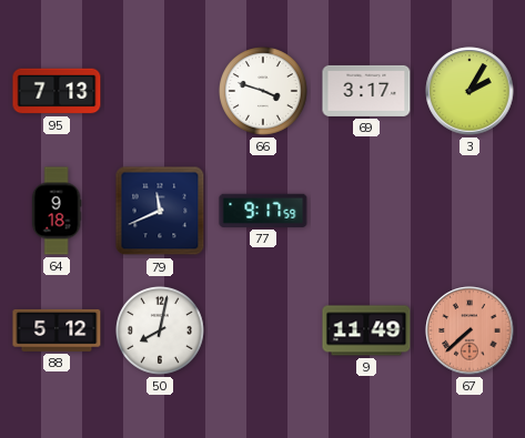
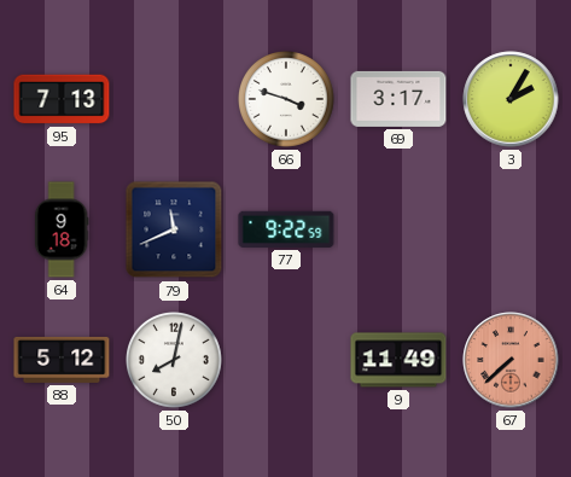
77: 9:17 -> 9:22
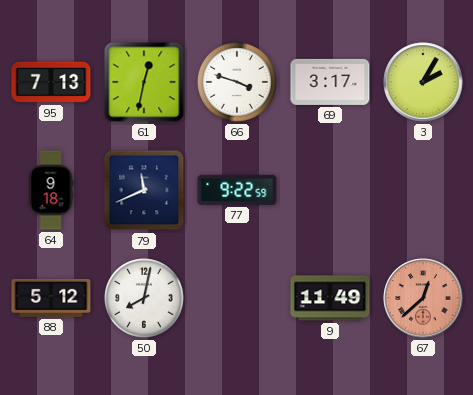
61: none -> 12:32
67: 7:38 -> 12:38
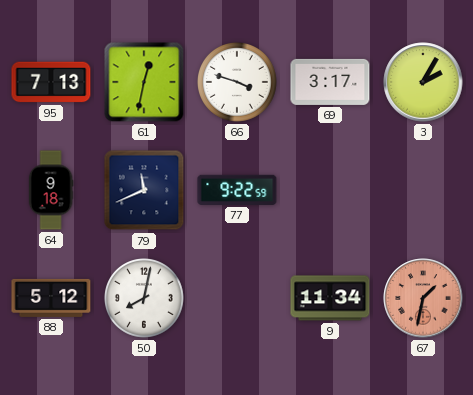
9: 11:49 -> 11:34
67: 12:38 -> 1:32
